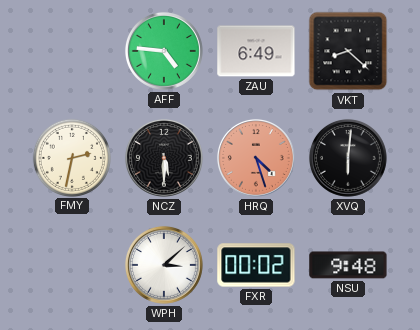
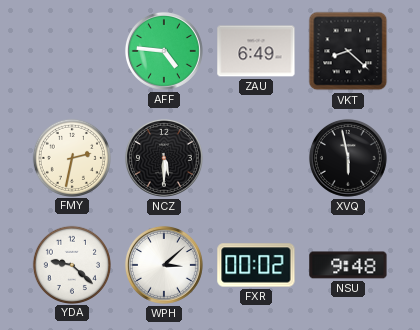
HRQ: 4:27 -> none
XVQ: 6:01 -> 5:58
YDA: none -> 9:22
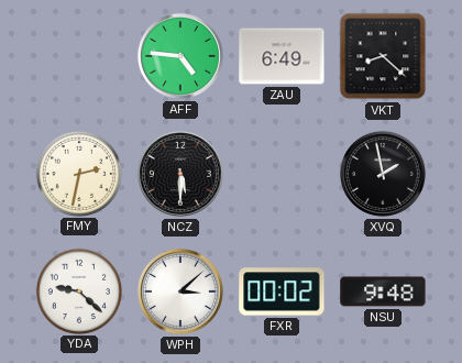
XVQ: 5:58 -> 1:58
